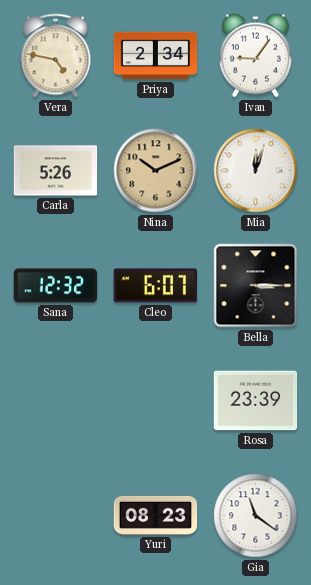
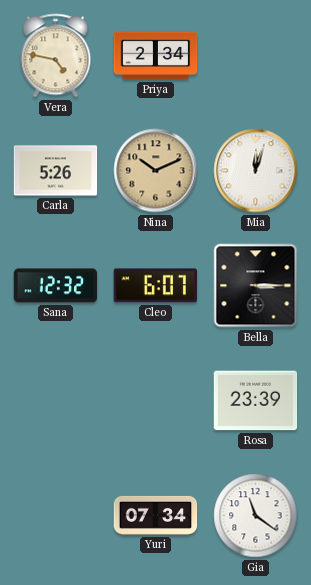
Ivan: 9:06 -> none
Yuri: 08:23 -> 07:34
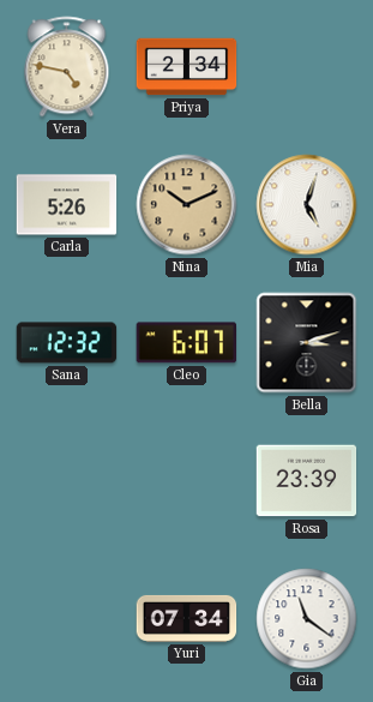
Mia: 12:03 -> 5:03
Bella: 3:15 -> 3:12
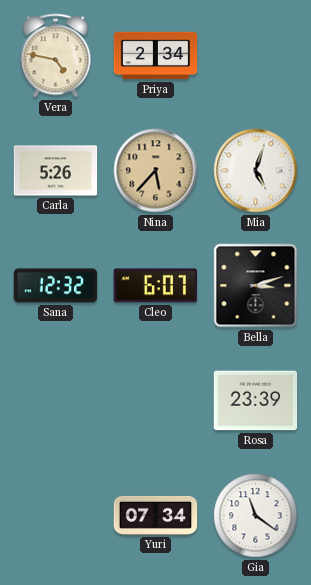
Nina: 10:11 -> 5:37
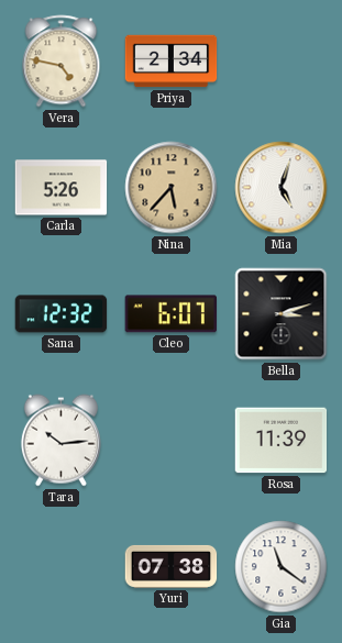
Tara: none -> 10:14
Rosa: 23:39 -> 11:39
Yuri: 07:34 -> 07:38
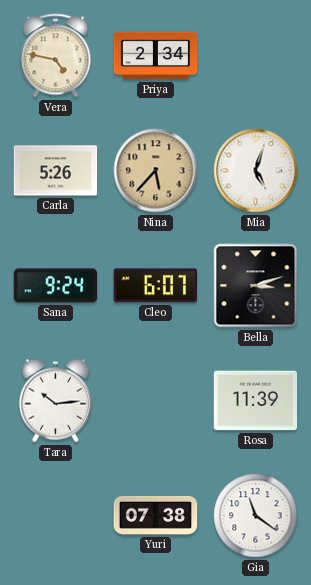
Sana: 12:32 -> 9:24
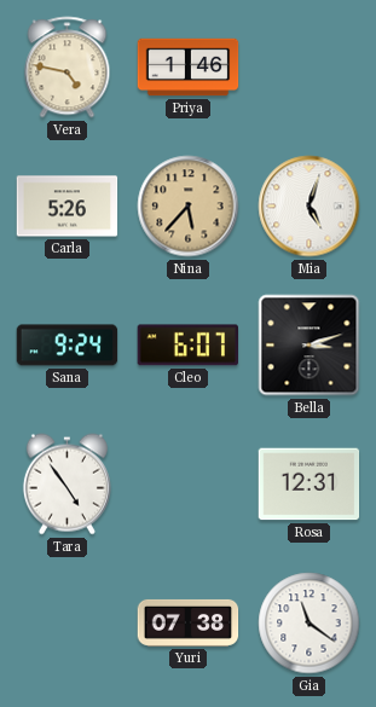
Priya: 2:34 -> 1:46
Tara: 10:14 -> 4:54
Rosa: 11:39 -> 12:31
